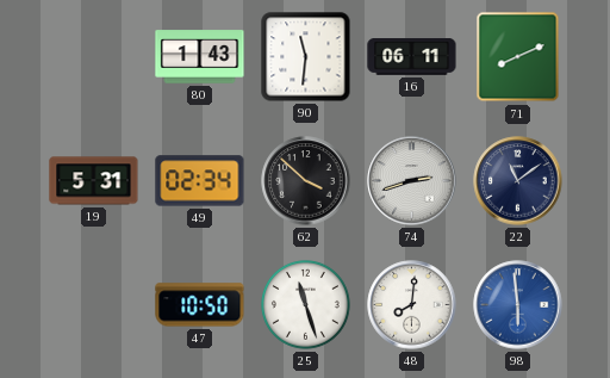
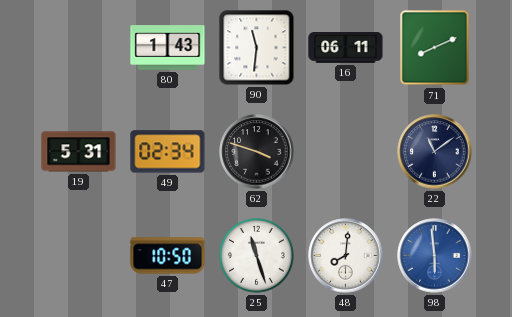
62: 3:52 -> 3:48
74: 2:42 -> none
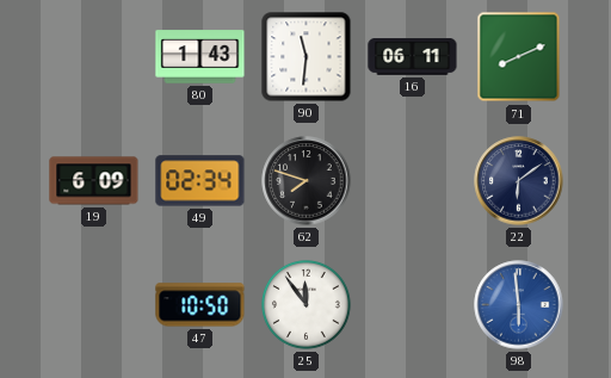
19: 5:31 -> 6:09
62: 3:48 -> 7:48
22: 11:09 -> 6:09
25: 11:27 -> 11:54
48: 8:01 -> none
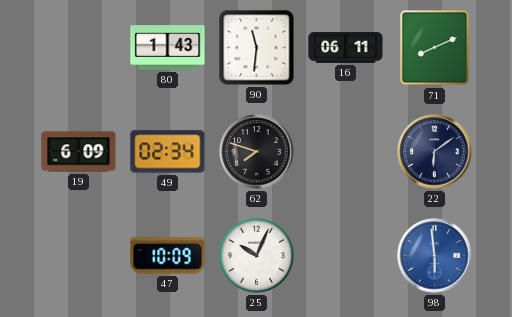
47: 10:50 -> 10:09
25: 11:54 -> 10:04
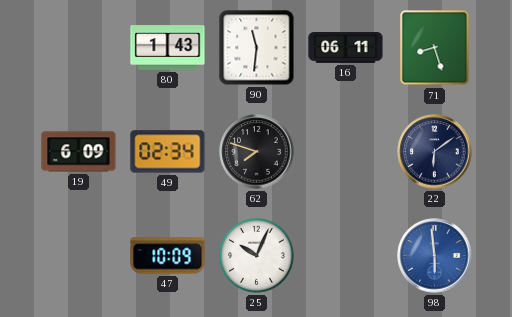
71: 8:11 -> 8:27
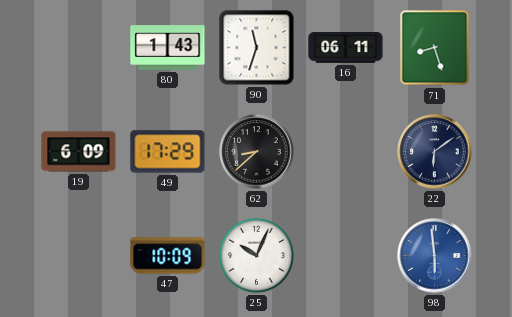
90: 11:31 -> 11:33
49: 02:34 -> 17:29
62: 7:48 -> 8:38
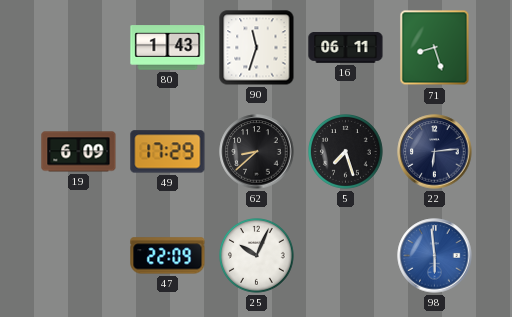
5: none -> 7:27
22: 6:09 -> 6:14
47: 10:09 -> 22:09
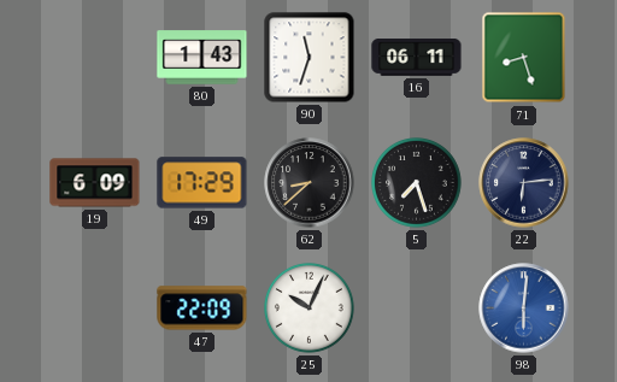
98: 5:59 -> 6:01
